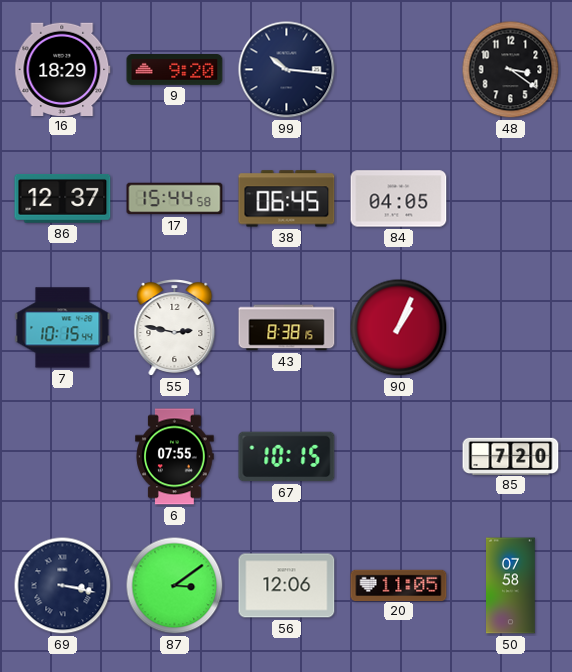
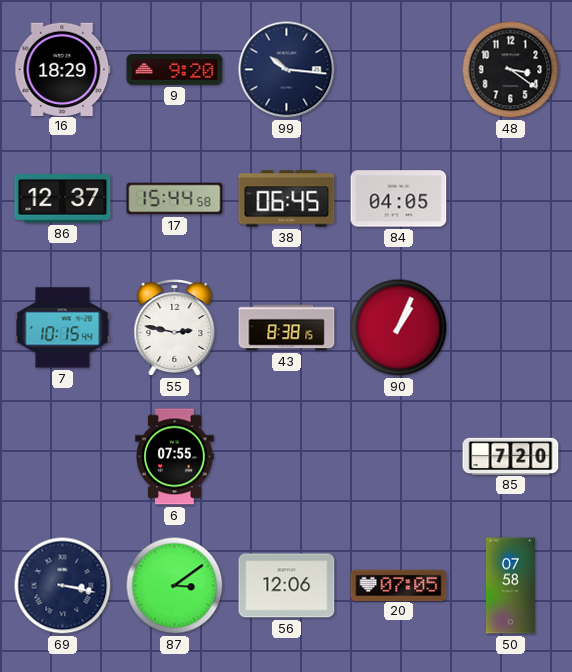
67: 10:15 -> none
20: 11:05 -> 07:05
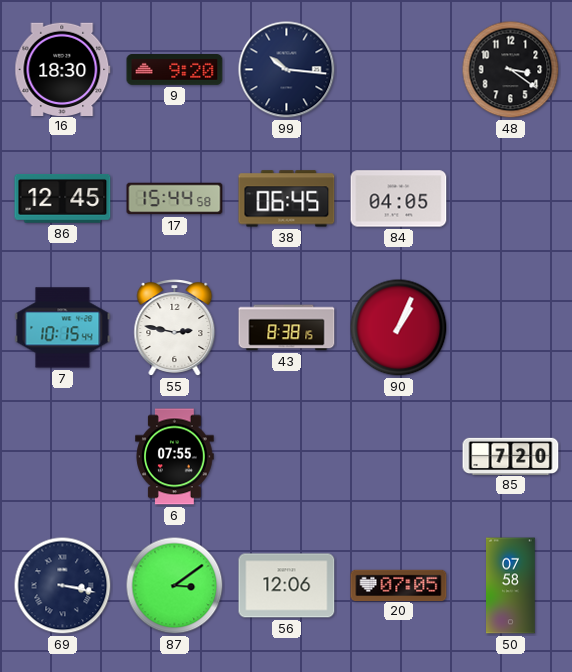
16: 18:29 -> 18:30
86: 12:37 -> 12:45
